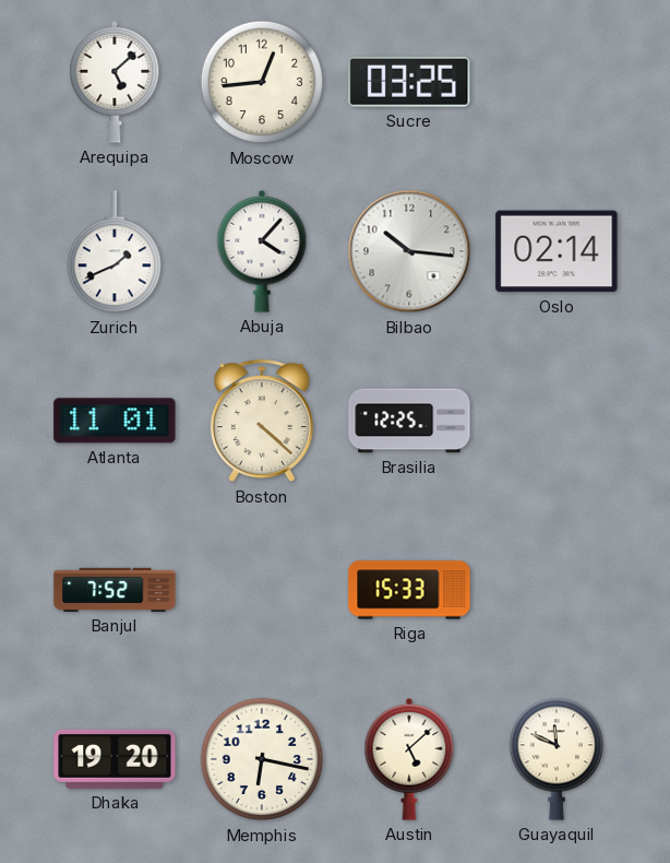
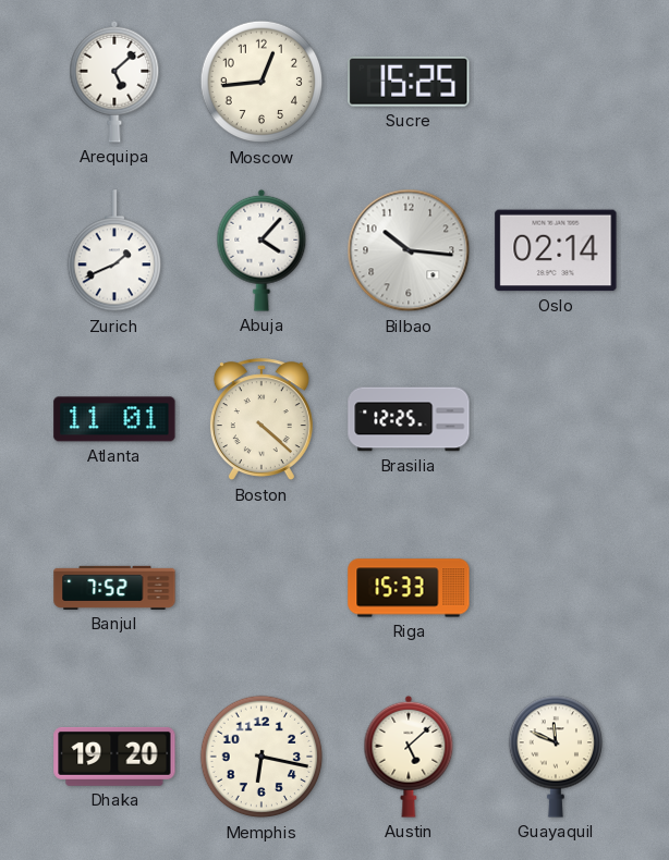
Sucre: 03:25 -> 15:25
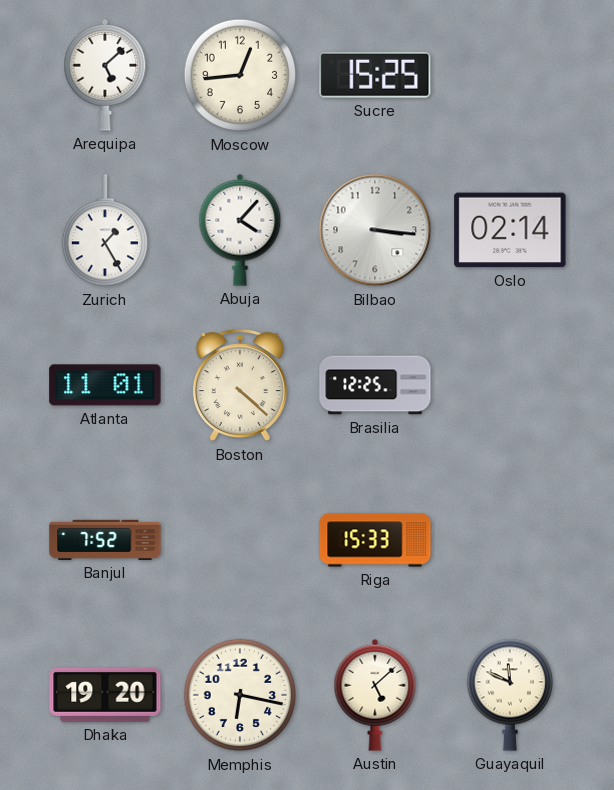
Zurich: 1:41 -> 1:25
Bilbao: 10:16 -> 3:16
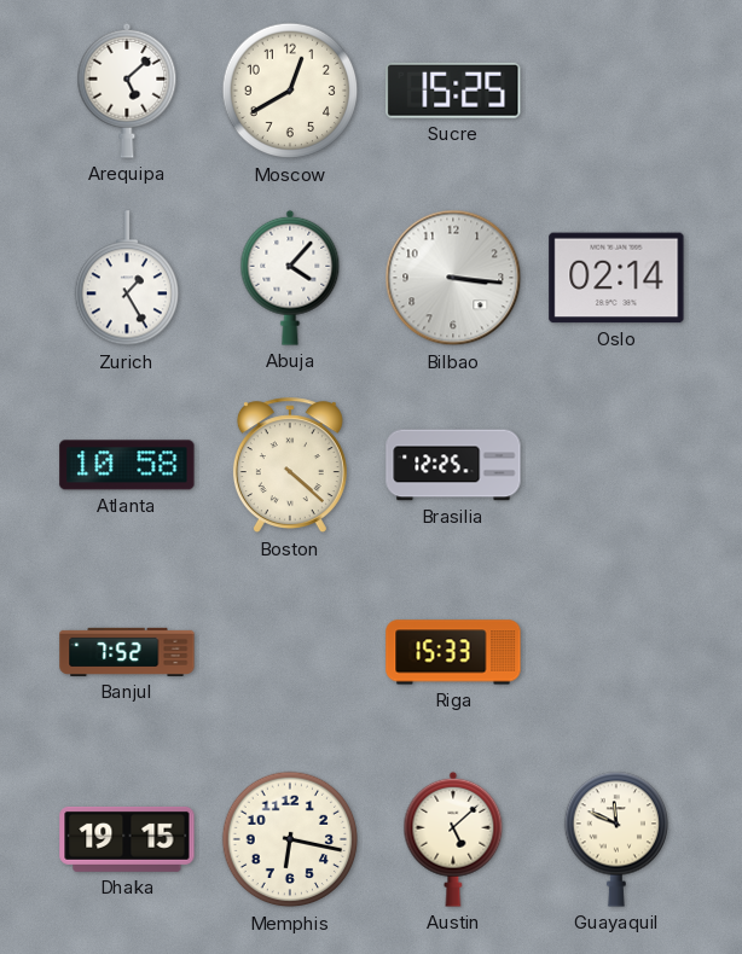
Moscow: 12:44 -> 12:40
Atlanta: 11:01 -> 10:58
Dhaka: 19:20 -> 19:15
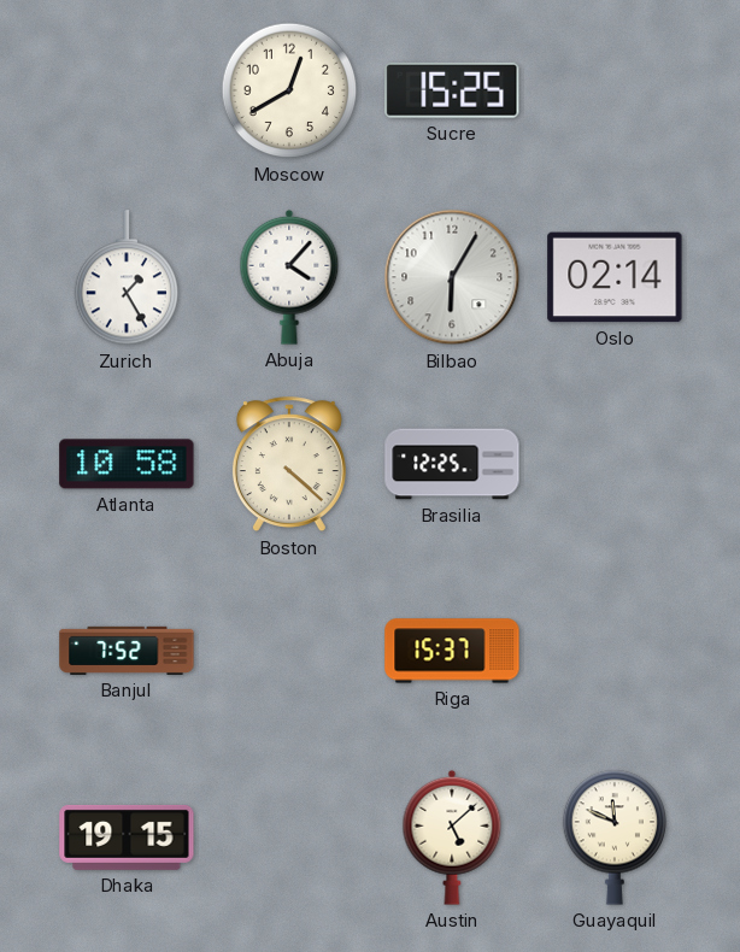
Arequipa: 5:08 -> none
Bilbao: 3:16 -> 6:05
Riga: 15:33 -> 15:37
Memphis: 6:17 -> none
